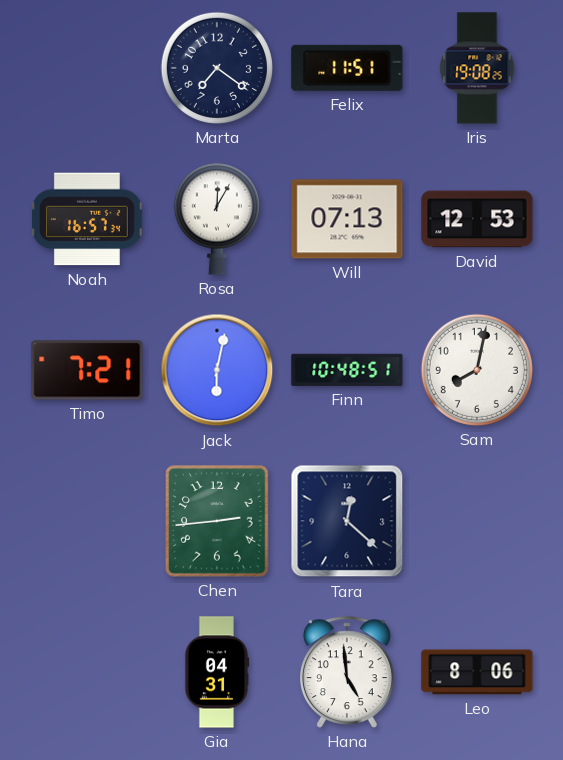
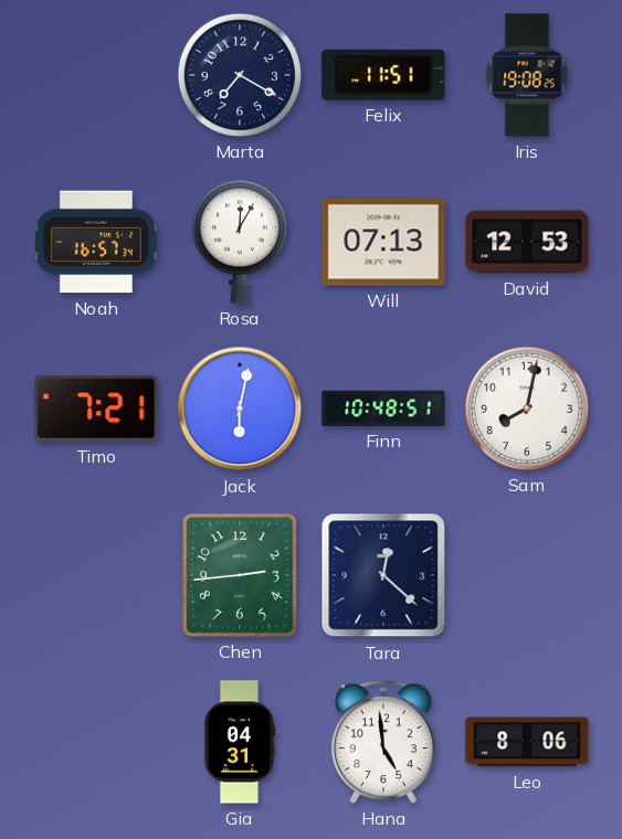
Marta: 7:21 -> 7:20
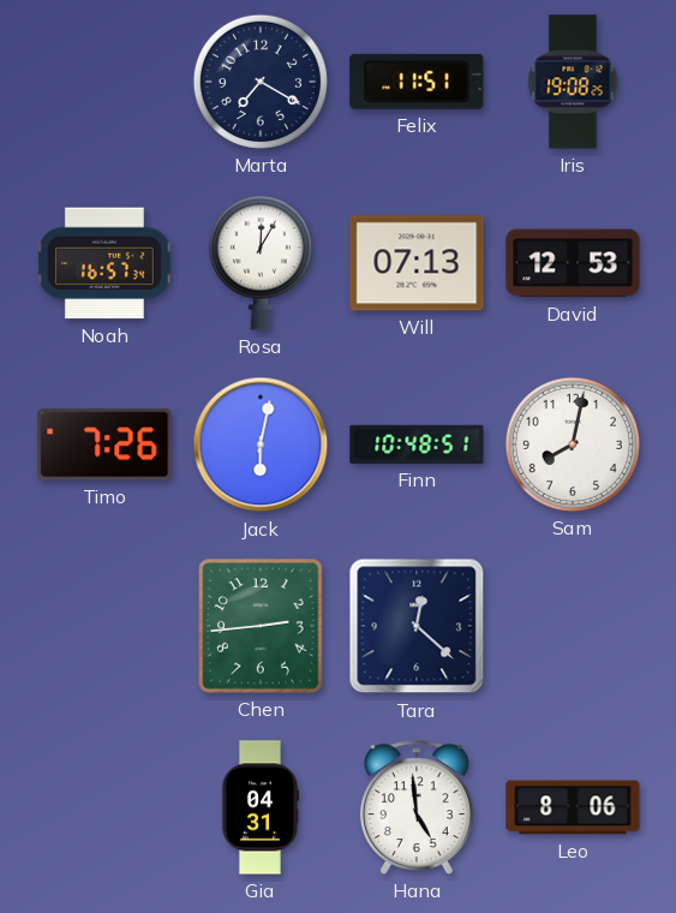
Timo: 7:21 -> 7:26
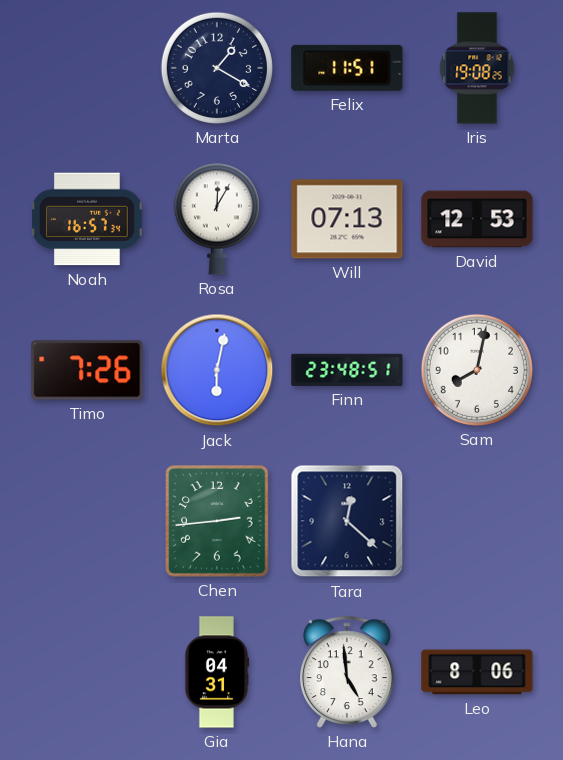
Marta: 7:20 -> 1:20
Finn: 10:48 -> 23:48
